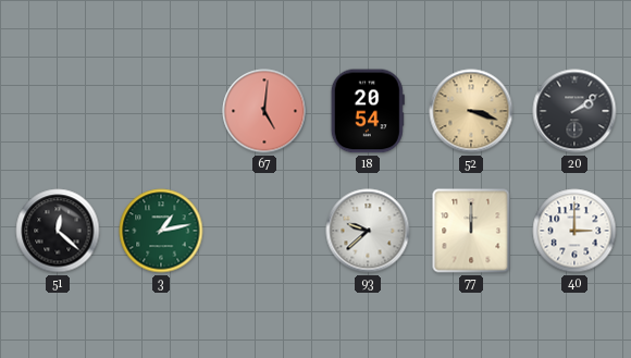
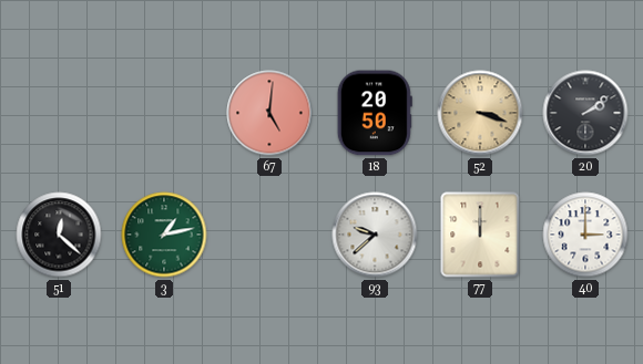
18: 20:54 -> 20:50
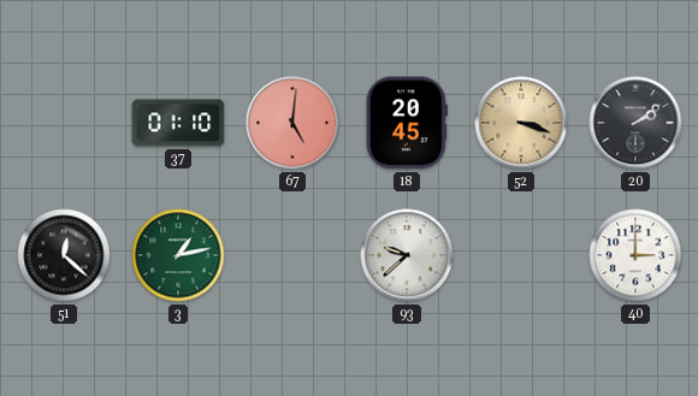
37: none -> 01:10
18: 20:50 -> 20:45
77: 12:00 -> none
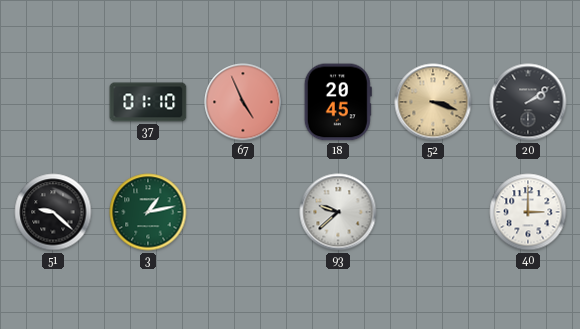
67: 5:01 -> 4:56
51: 12:22 -> 9:22
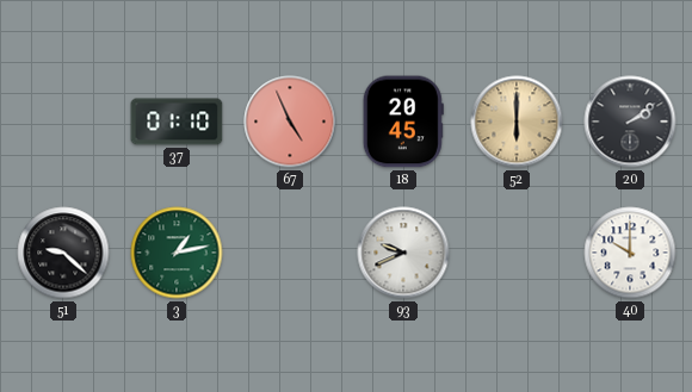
52: 3:18 -> 6:00
93: 9:38 -> 9:41
40: 3:00 -> 10:00
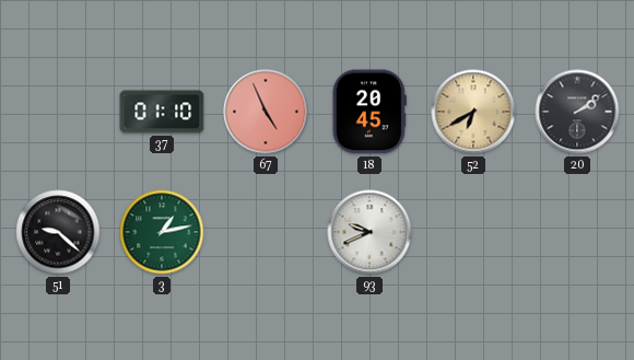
52: 6:00 -> 6:40
40: 10:00 -> none
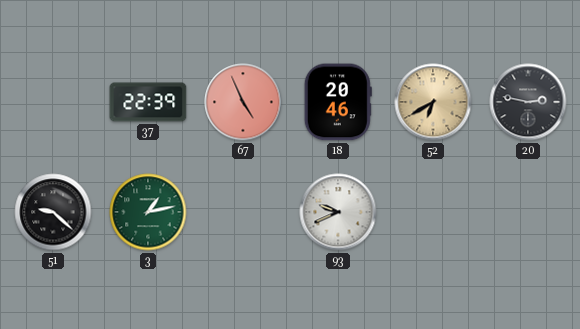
37: 01:10 -> 22:39
18: 20:45 -> 20:46
20: 2:09 -> 2:47
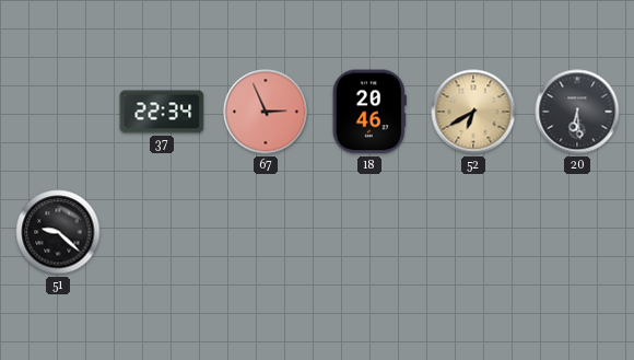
37: 22:39 -> 22:34
67: 4:56 -> 2:56
20: 2:47 -> 6:29
3: 1:13 -> none
93: 9:41 -> none
